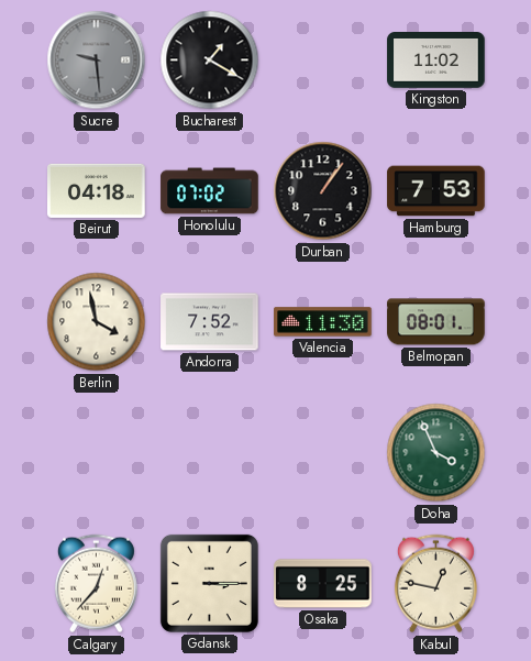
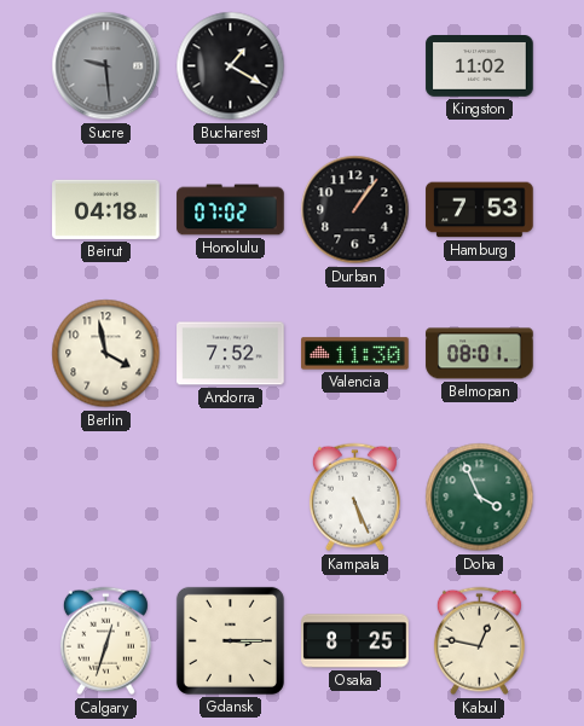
Kampala: none -> 5:26
Calgary: 12:37 -> 12:33
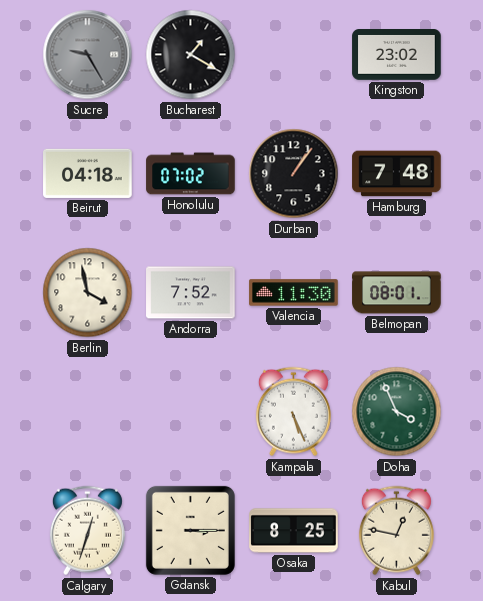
Sucre: 9:29 -> 9:25
Kingston: 11:02 -> 23:02
Hamburg: 7:53 -> 7:48
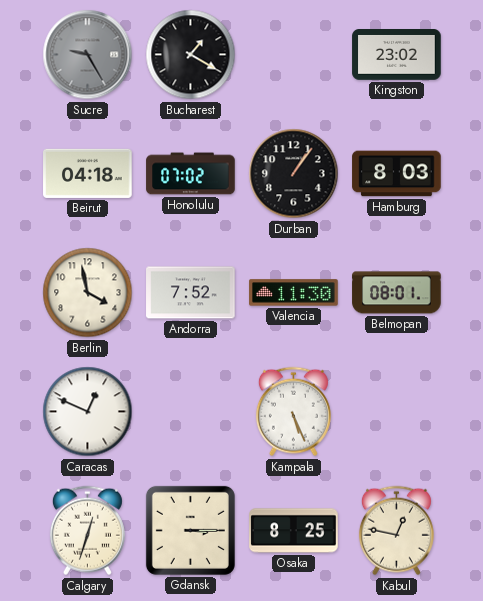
Hamburg: 7:48 -> 8:03
Caracas: none -> 12:49
Doha: 3:56 -> none
